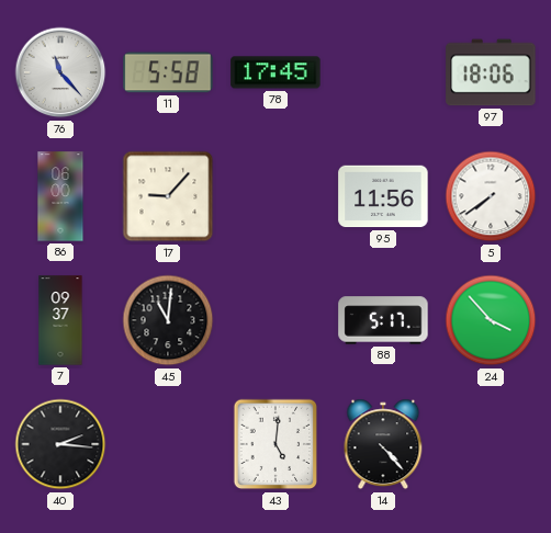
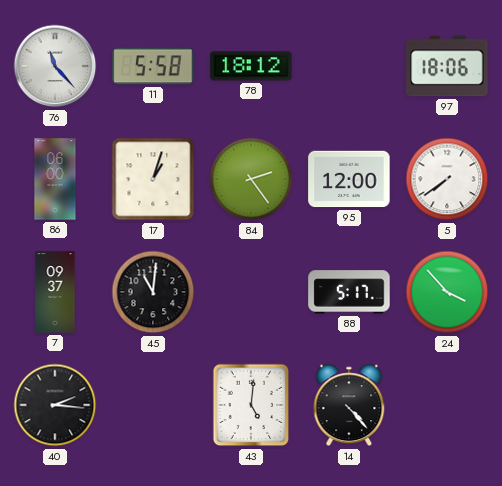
78: 17:45 -> 18:12
17: 9:07 -> 1:03
84: none -> 2:24
95: 11:56 -> 12:00
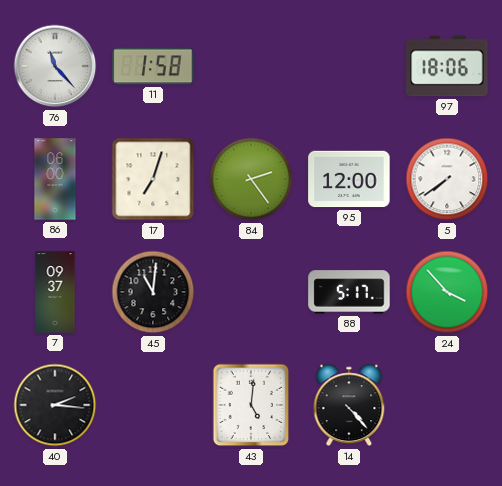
11: 5:58 -> 1:58
78: 18:12 -> none
17: 1:03 -> 7:03
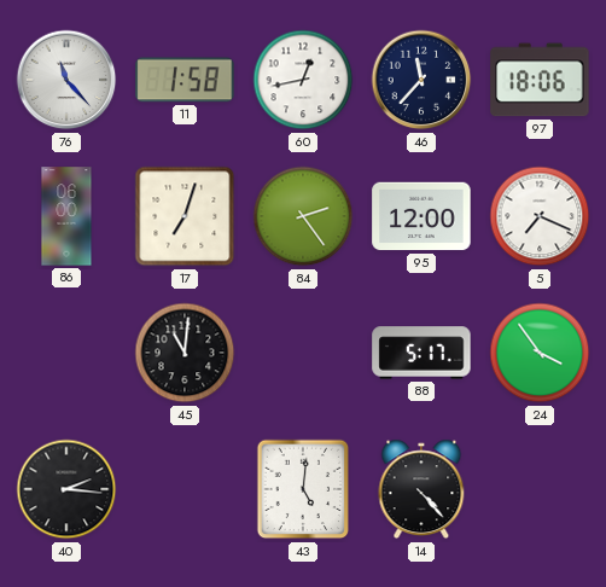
60: none -> 12:43
46: none -> 11:37
5: 7:39 -> 7:19
7: 09:37 -> none
24: 3:53 -> 3:54
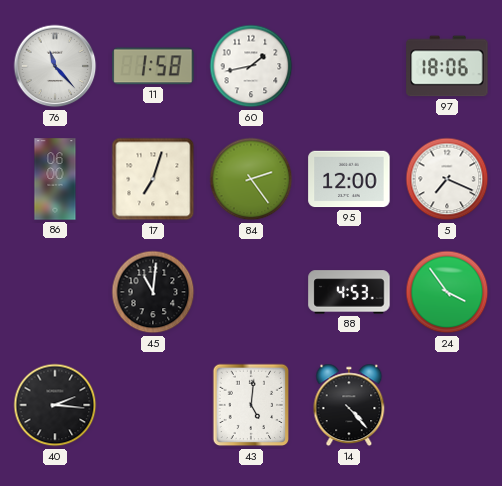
60: 12:43 -> 1:43
46: 11:37 -> none
88: 5:17 -> 4:53
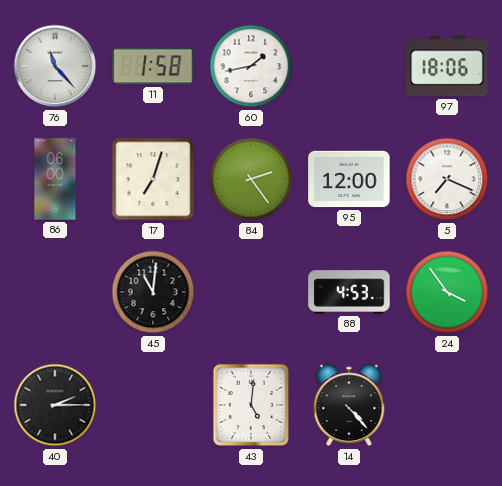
40: 2:16 -> 2:15
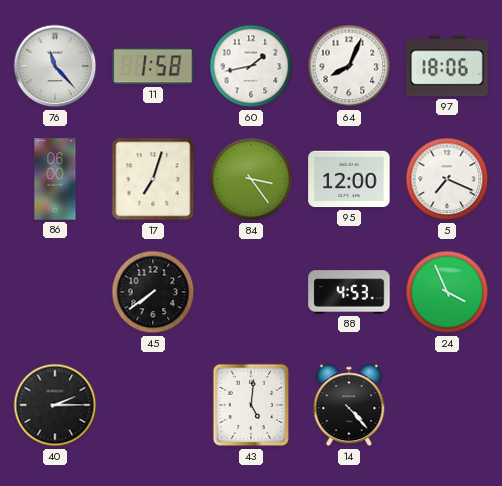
64: none -> 8:04
84: 2:24 -> 3:24
45: 11:01 -> 7:39
24: 3:54 -> 3:56
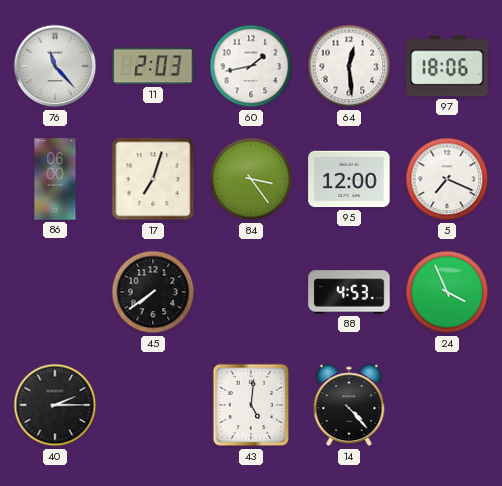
11: 1:58 -> 2:03
64: 8:04 -> 12:29
